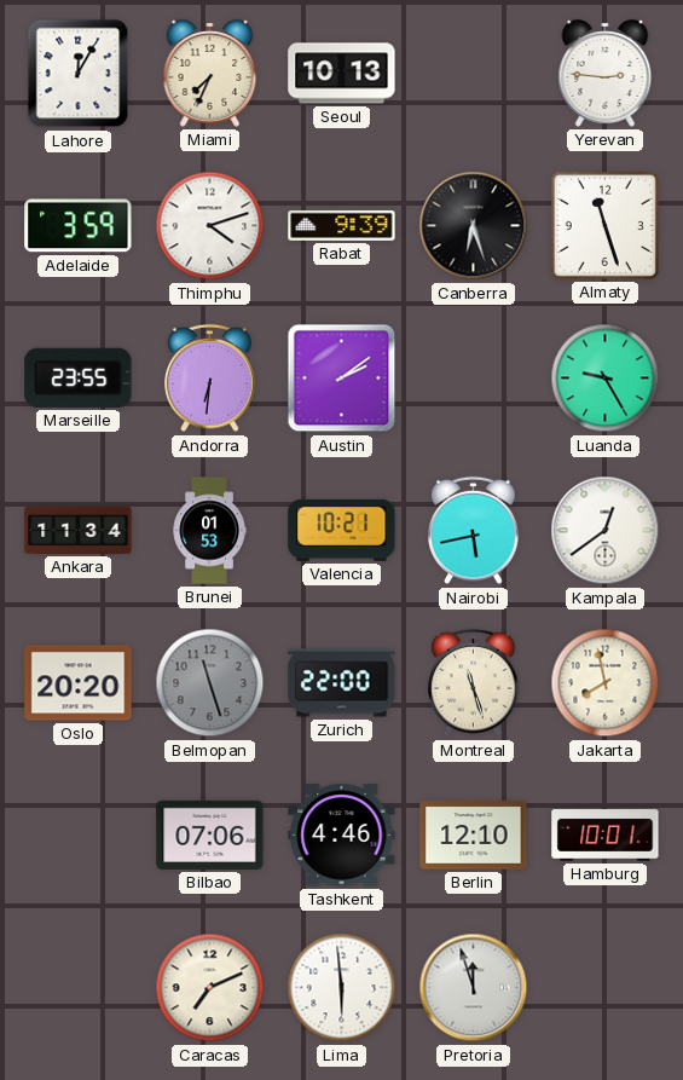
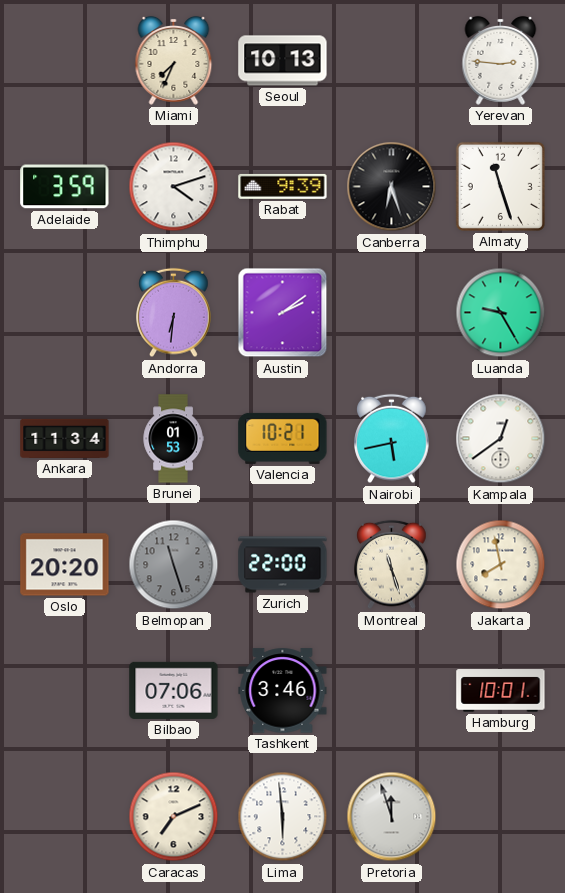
Lahore: 12:05 -> none
Marseille: 23:55 -> none
Tashkent: 4:46 -> 3:46
Berlin: 12:10 -> none
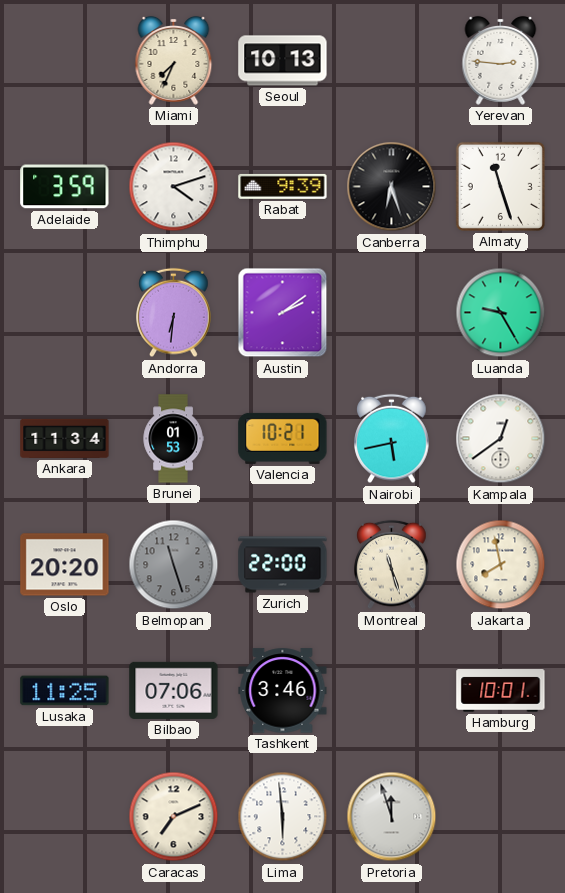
Lusaka: none -> 11:25
